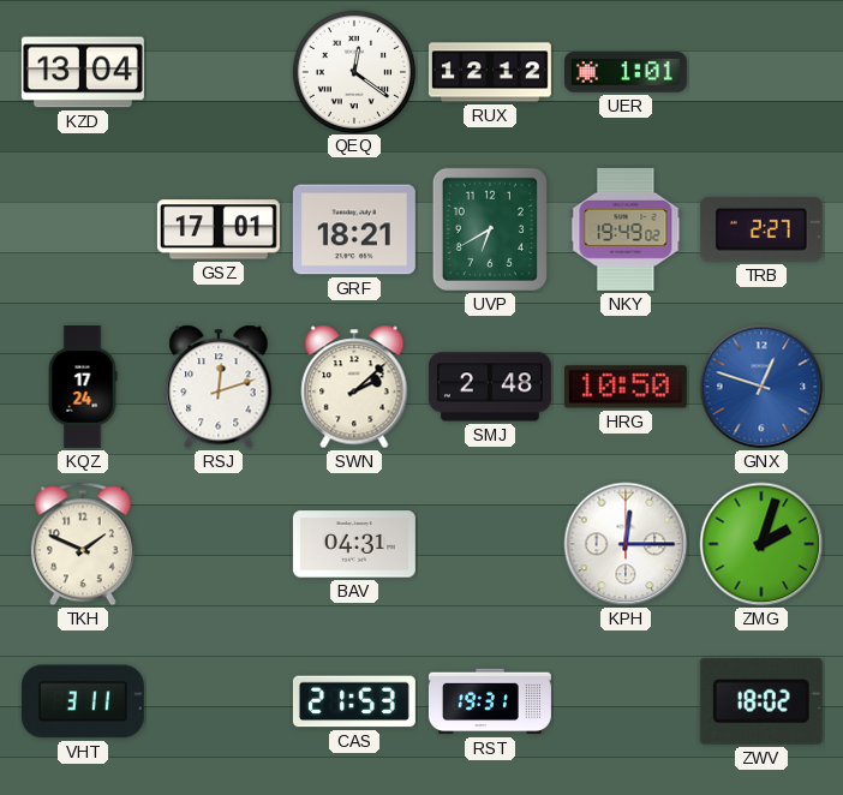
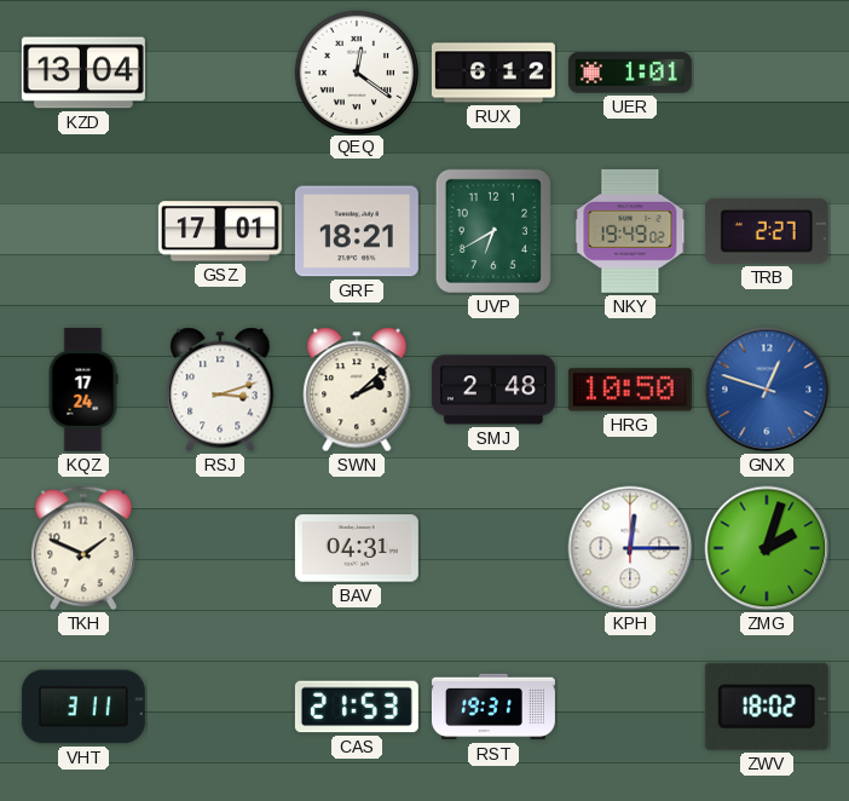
RUX: 12:12 -> 6:12
RSJ: 12:12 -> 3:12
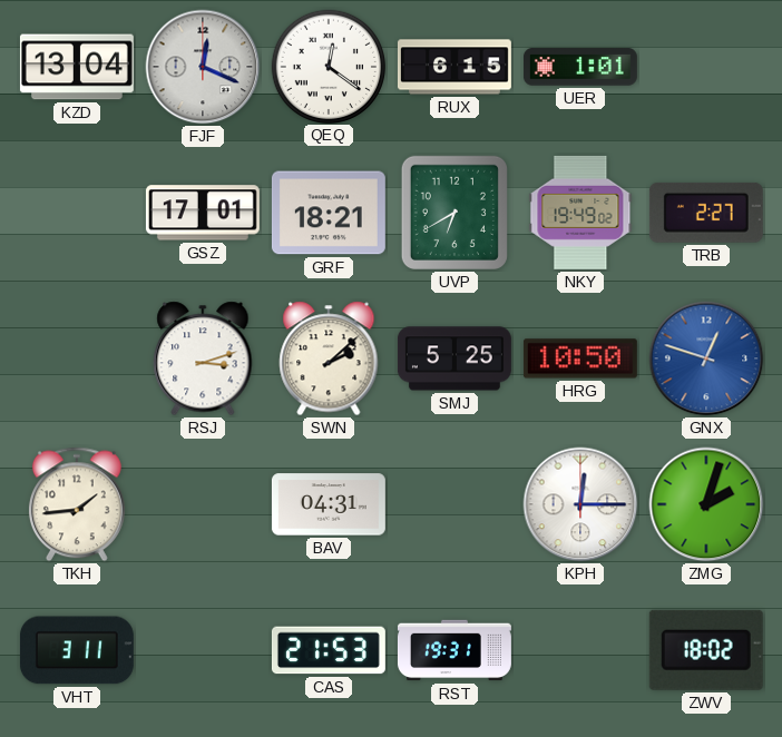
FJF: none -> 12:19
RUX: 6:12 -> 6:15
KQZ: 17:24 -> none
SMJ: 2:48 -> 5:25
TKH: 1:49 -> 1:44
